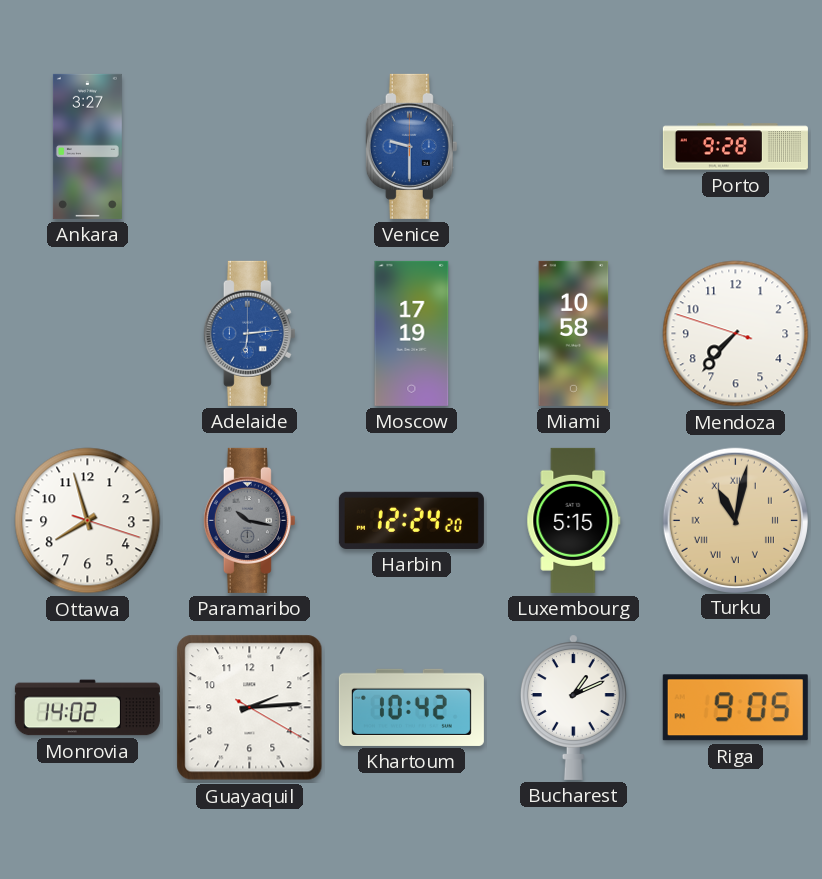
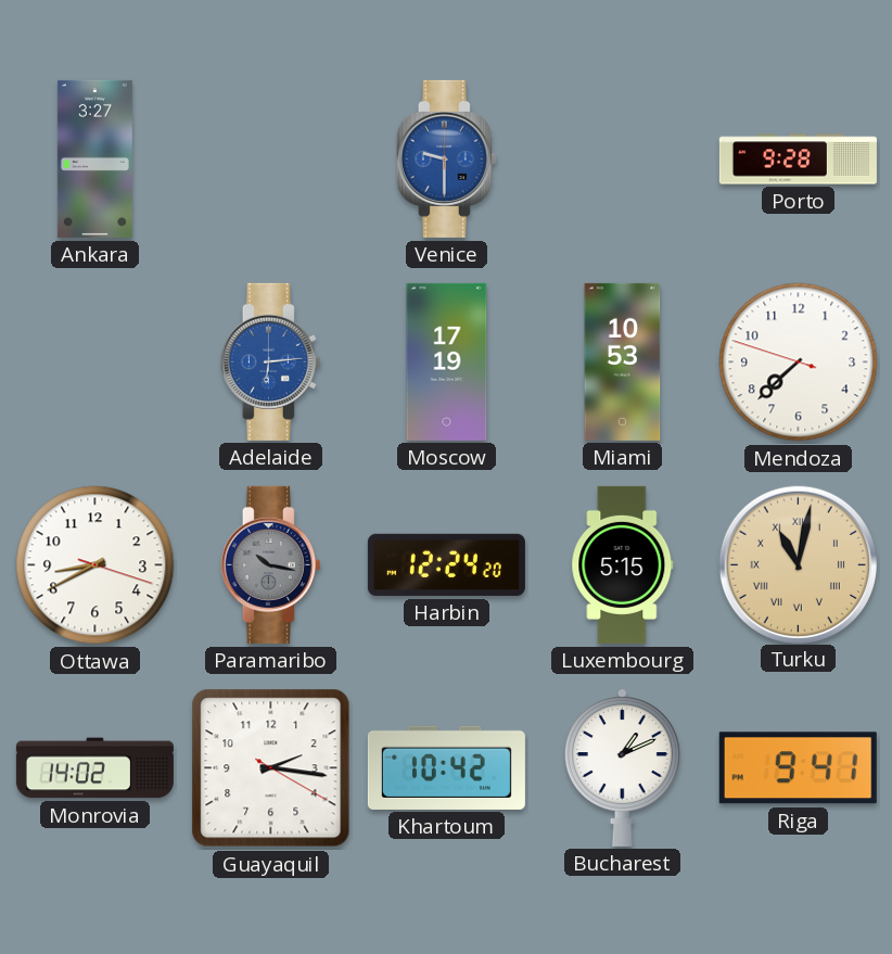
Miami: 10:58 -> 10:53
Mendoza: 7:36 -> 7:37
Ottawa: 7:57 -> 8:40
Guayaquil: 2:14 -> 2:16
Riga: 9:05 -> 9:41
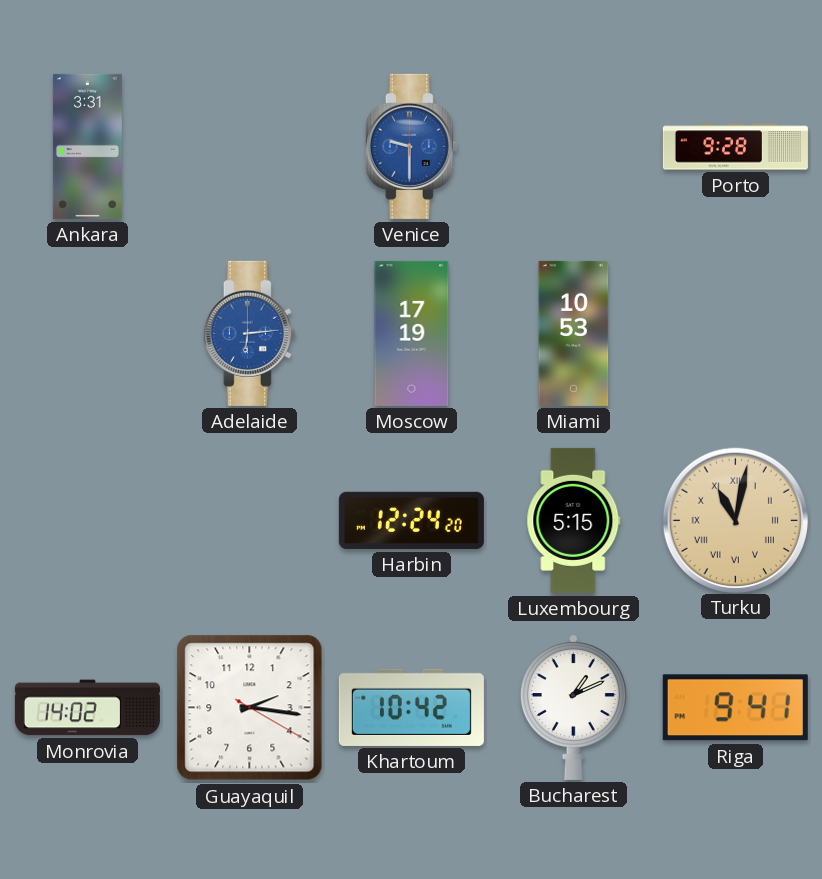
Ankara: 3:27 -> 3:31
Mendoza: 7:37 -> none
Ottawa: 8:40 -> none
Paramaribo: 10:17 -> none
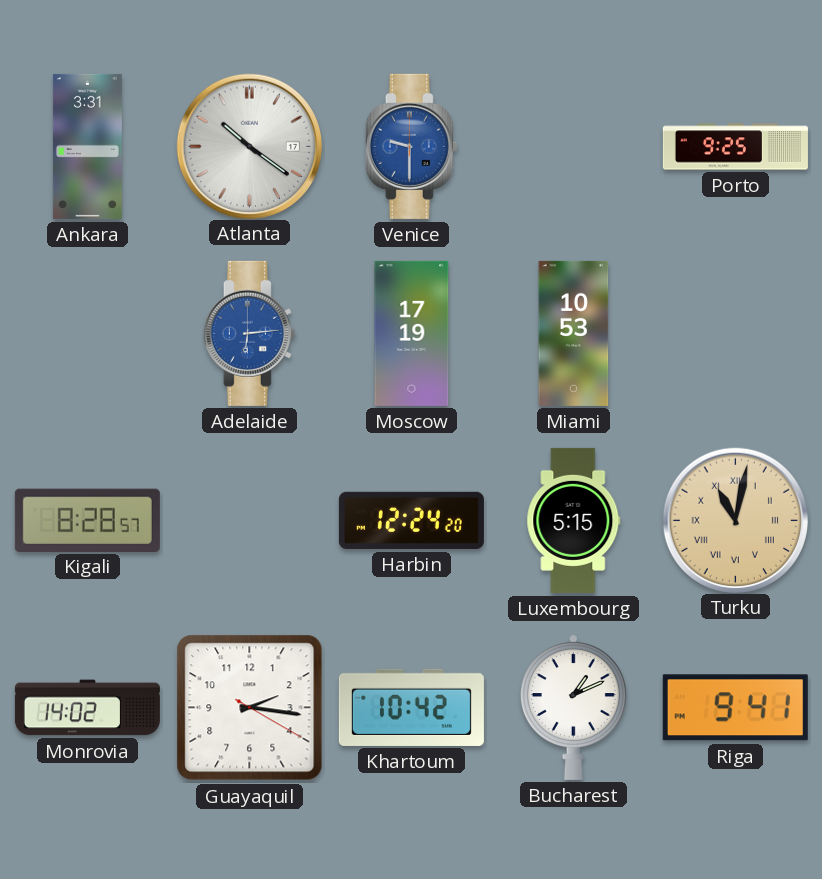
Atlanta: none -> 10:21
Porto: 9:28 -> 9:25
Kigali: none -> 8:28
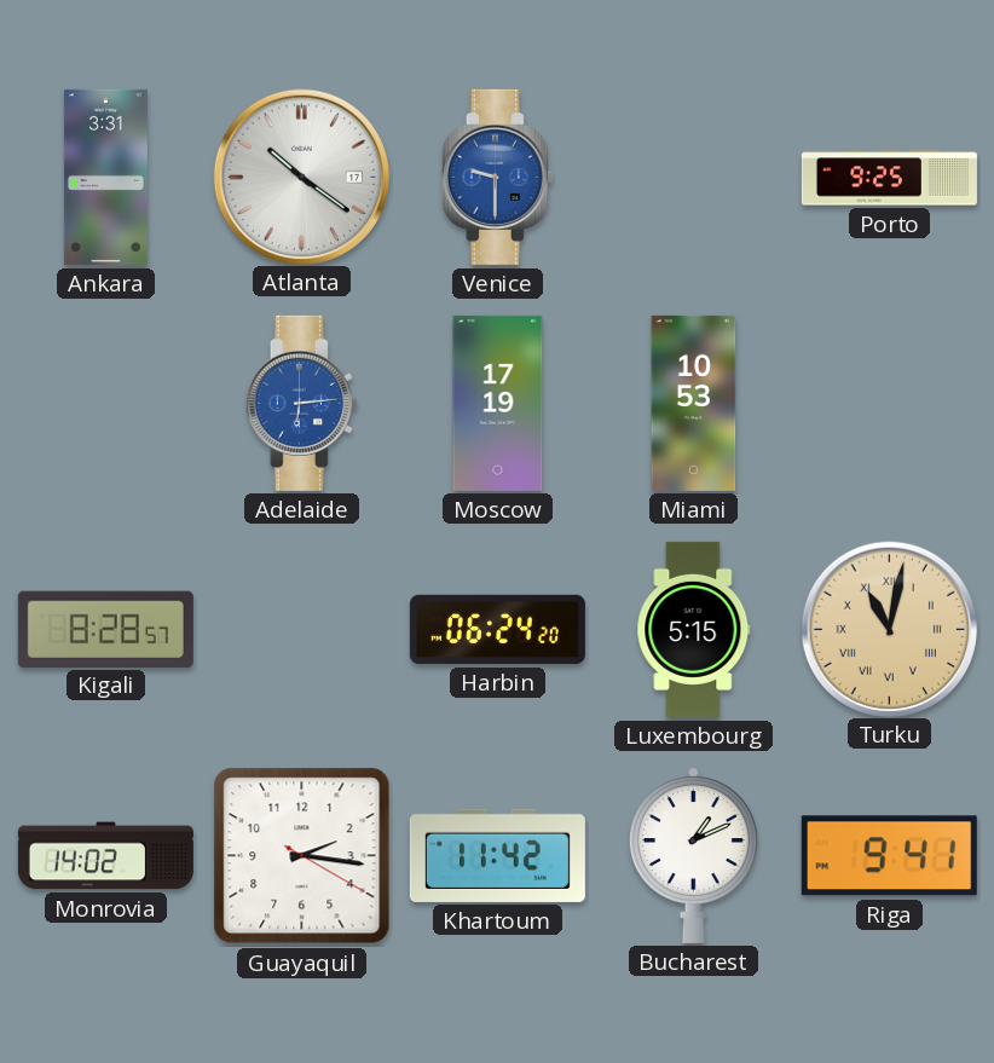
Harbin: 12:24 -> 06:24
Khartoum: 10:42 -> 11:42
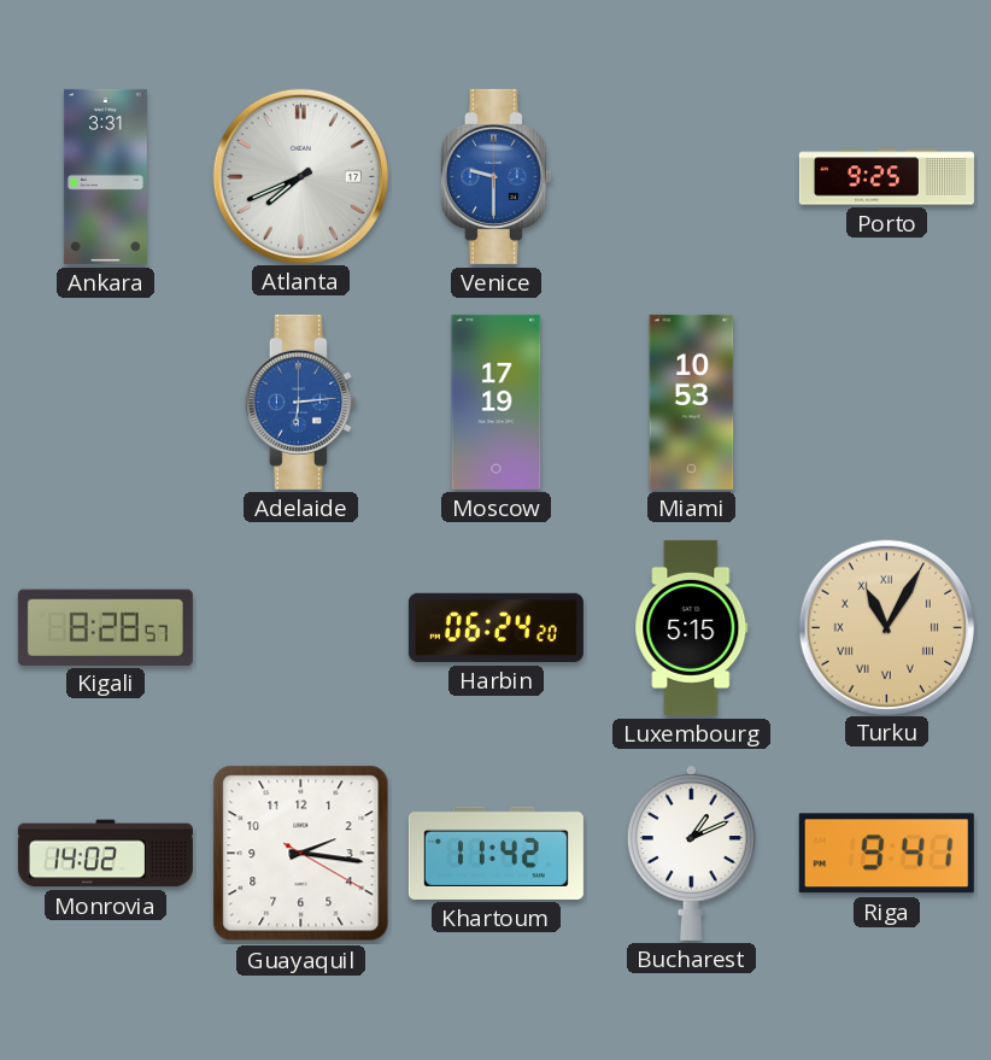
Atlanta: 10:21 -> 7:41
Turku: 11:02 -> 11:05
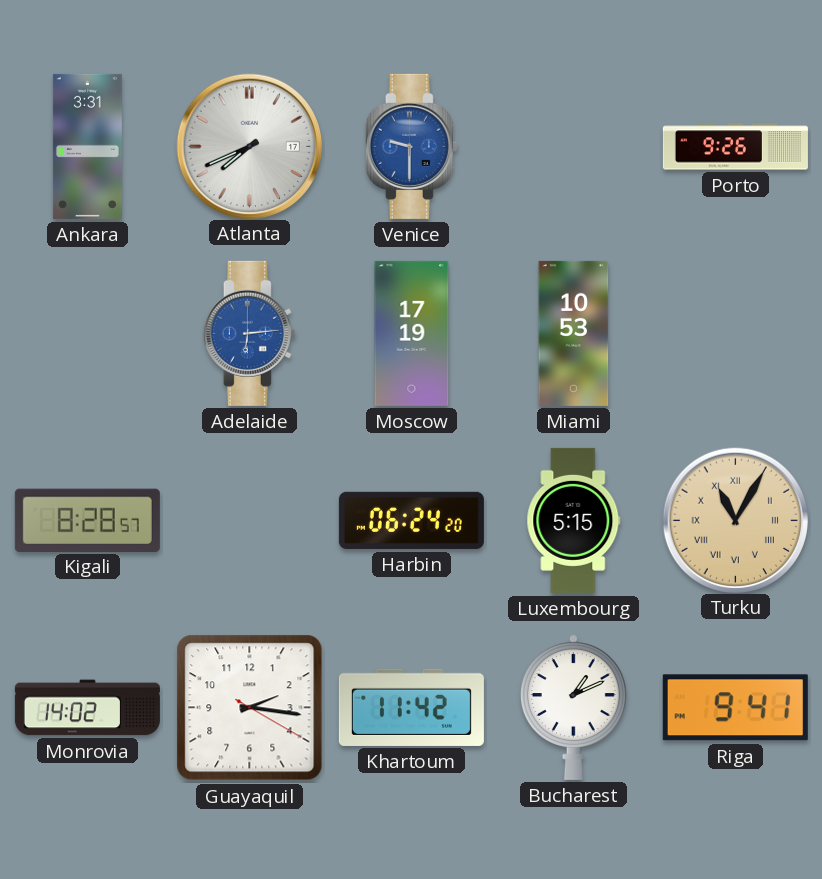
Porto: 9:25 -> 9:26
